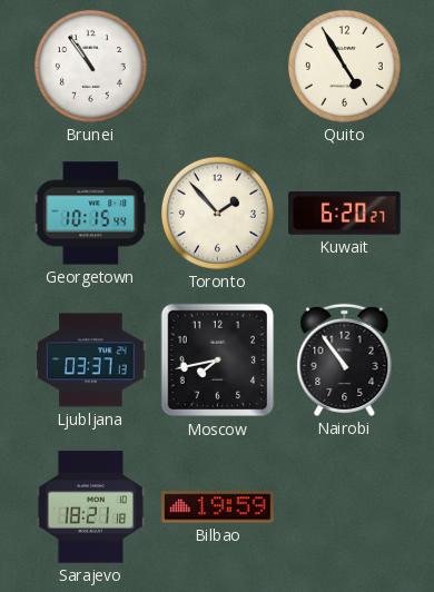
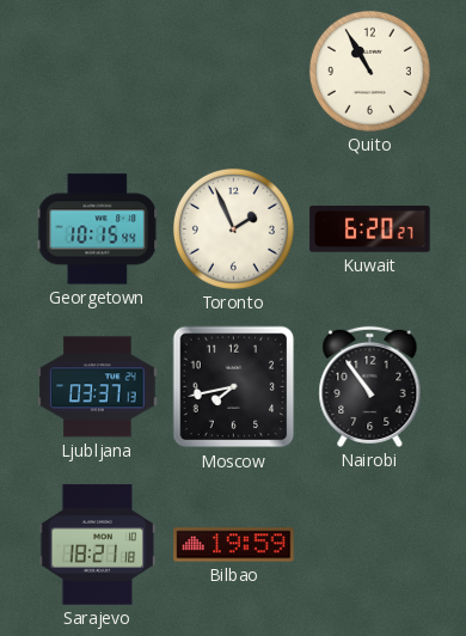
Brunei: 10:54 -> none
Quito: 4:55 -> 10:55
Toronto: 1:53 -> 1:56
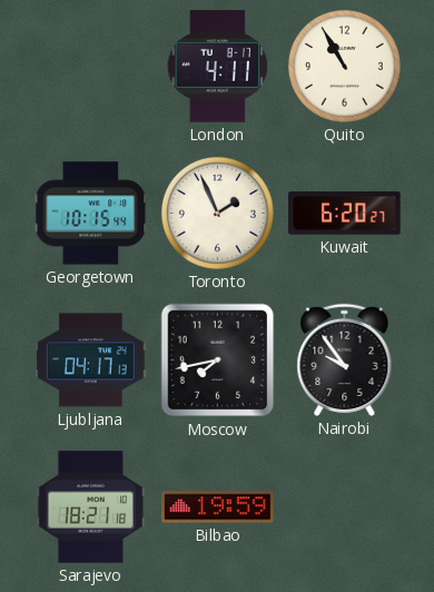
London: none -> 4:11
Ljubljana: 03:37 -> 04:17
Nairobi: 10:54 -> 9:54
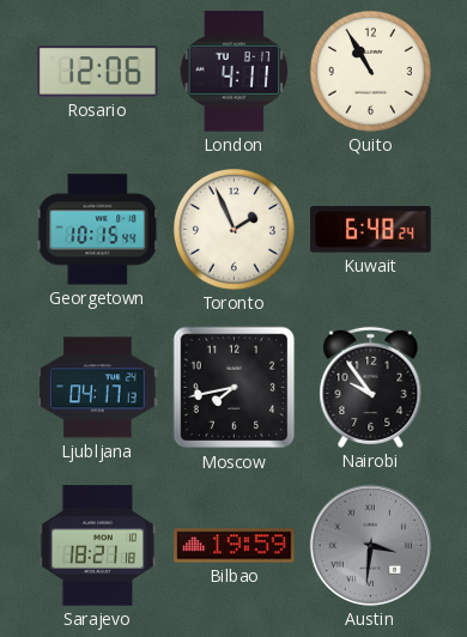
Rosario: none -> 12:06
Kuwait: 6:20 -> 6:48
Austin: none -> 3:31
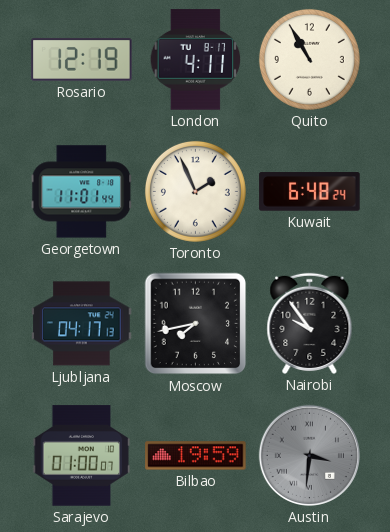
Rosario: 12:06 -> 12:19
Georgetown: 10:15 -> 11:01
Sarajevo: 18:21 -> 01:00
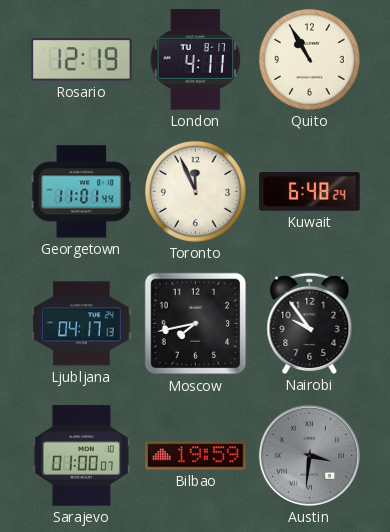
Toronto: 1:56 -> 11:56
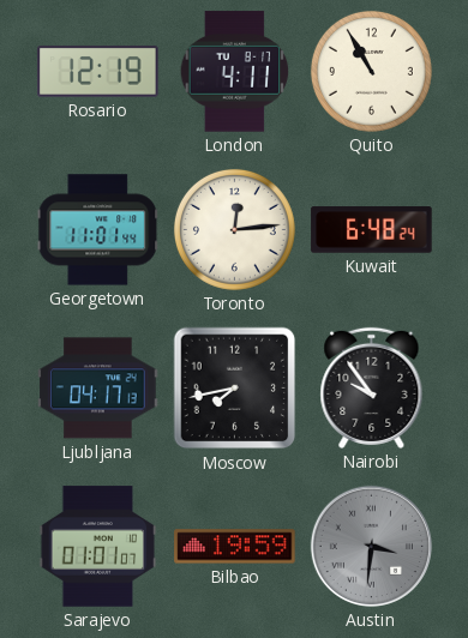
Toronto: 11:56 -> 12:14
Sarajevo: 01:00 -> 01:01
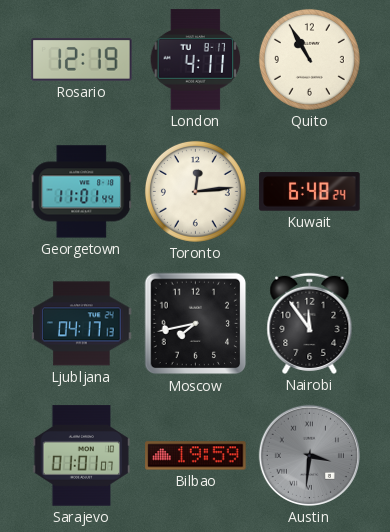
Nairobi: 9:54 -> 11:54
